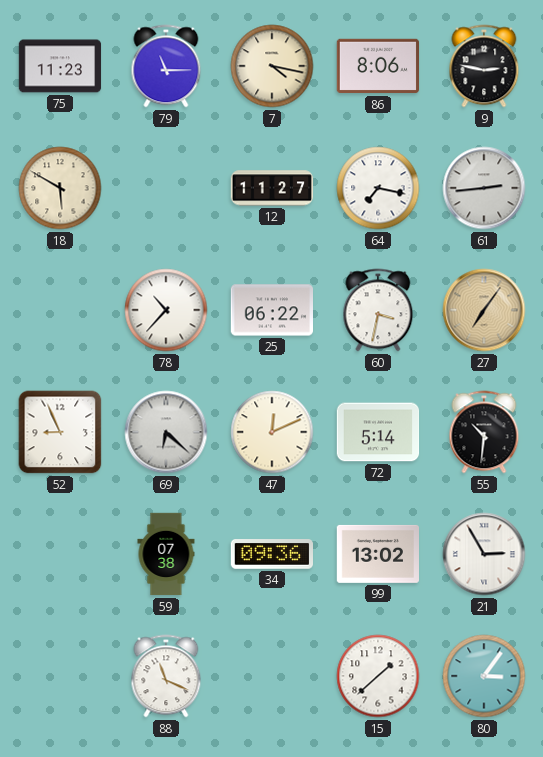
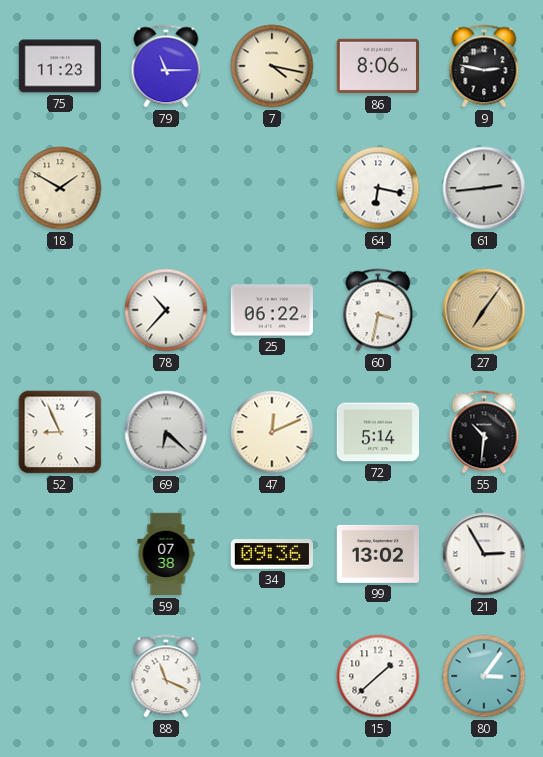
18: 5:50 -> 1:50
12: 11:27 -> none
64: 7:17 -> 6:17
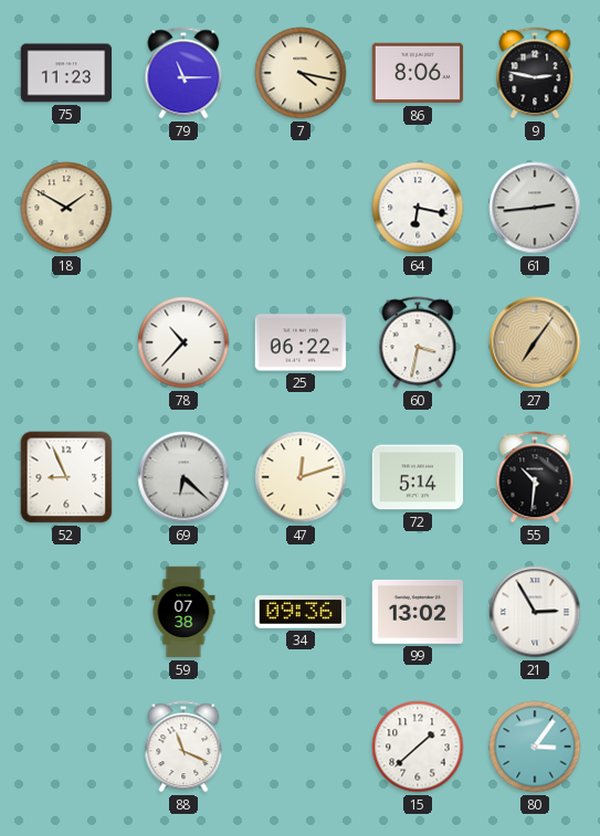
47: 12:11 -> 12:12
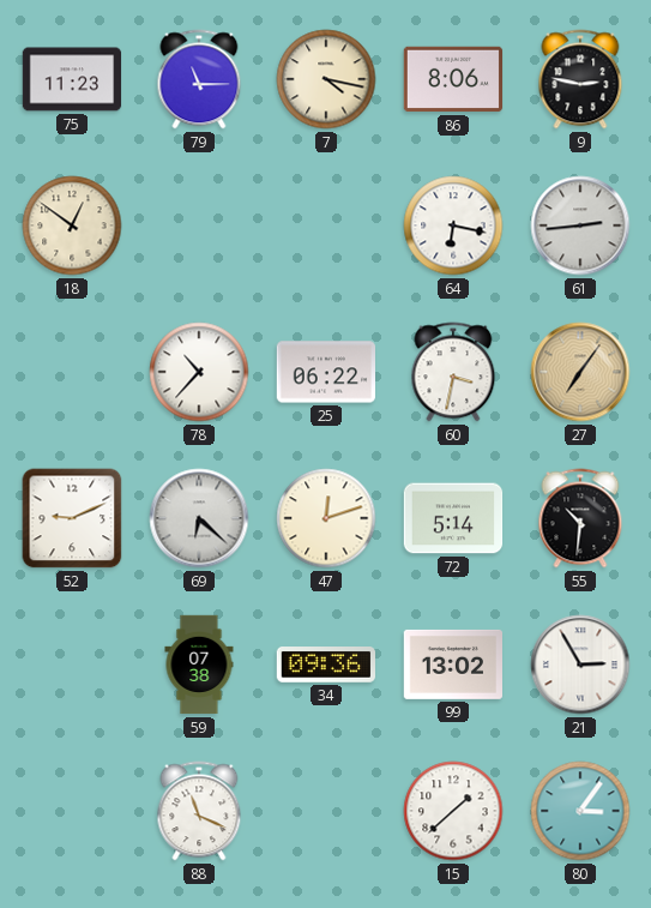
18: 1:50 -> 12:51
52: 8:56 -> 9:11
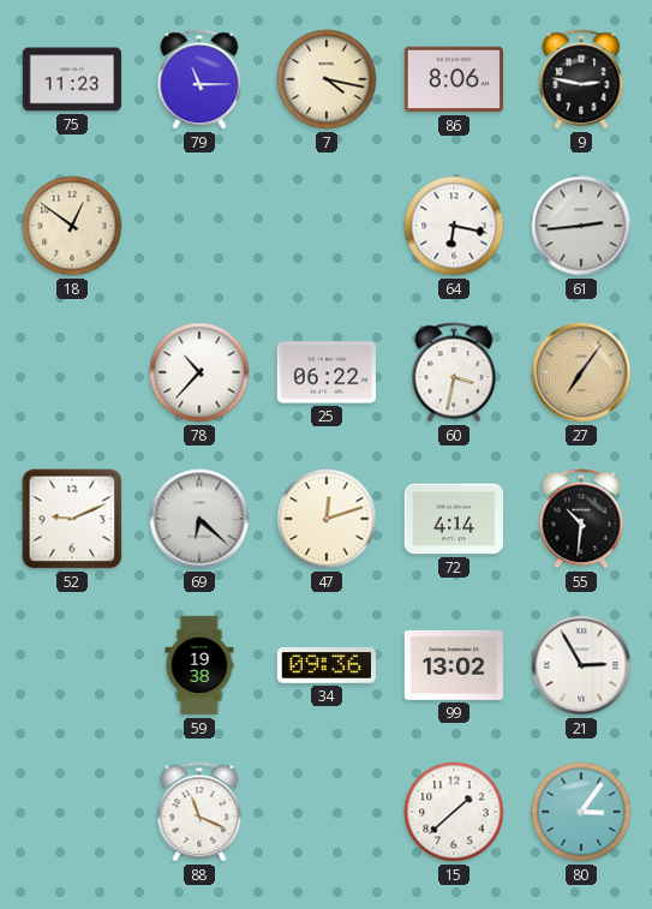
72: 5:14 -> 4:14
59: 07:38 -> 19:38
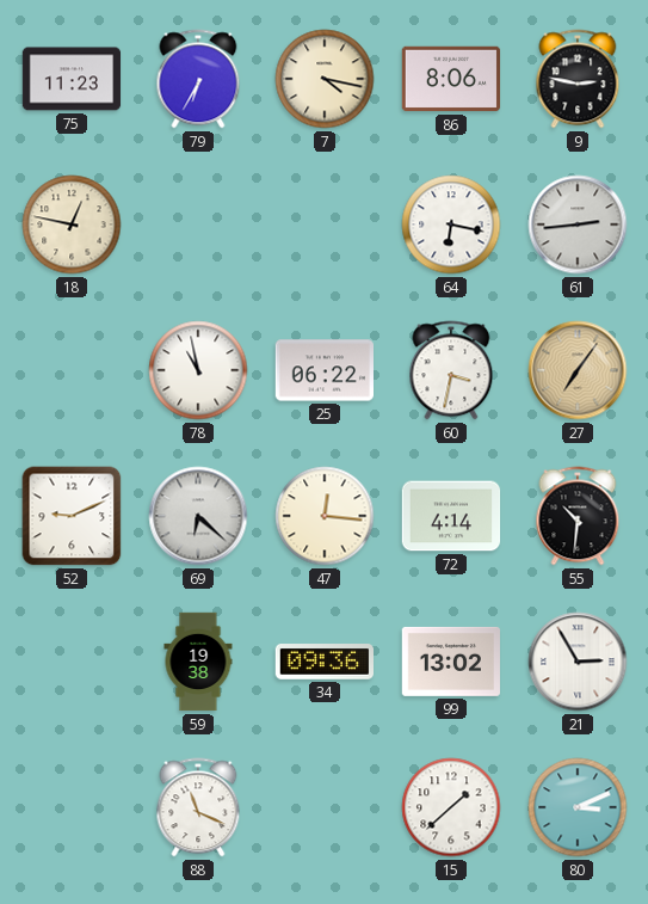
79: 11:15 -> 6:35
18: 12:51 -> 12:47
78: 10:37 -> 10:58
47: 12:12 -> 12:16
80: 3:06 -> 3:11
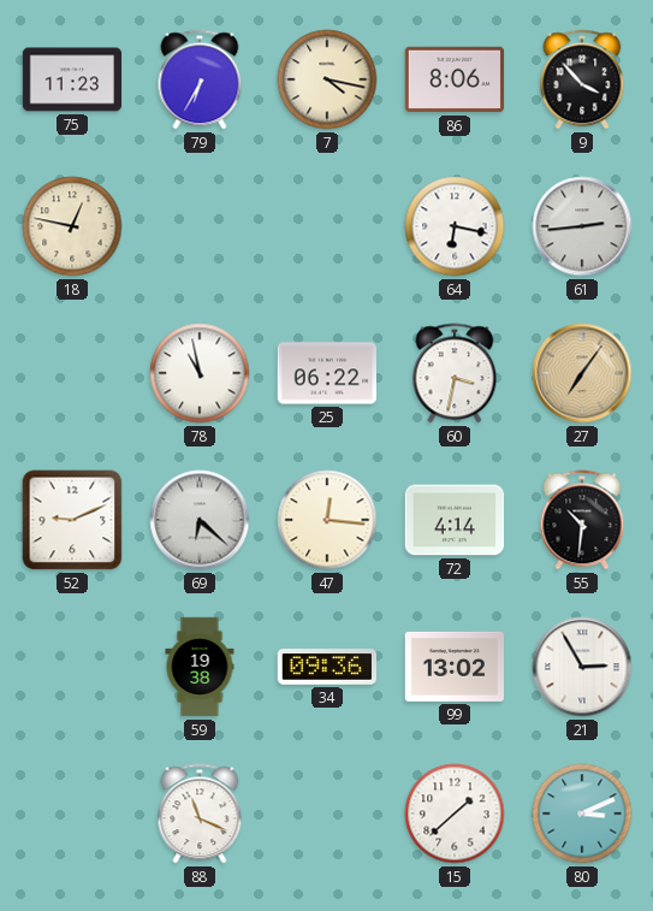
9: 2:47 -> 3:53
